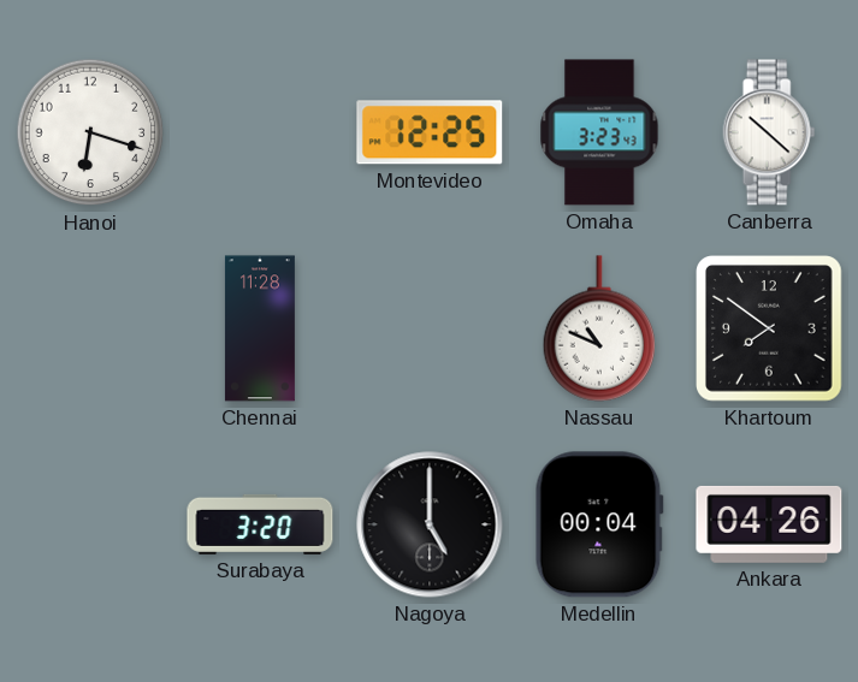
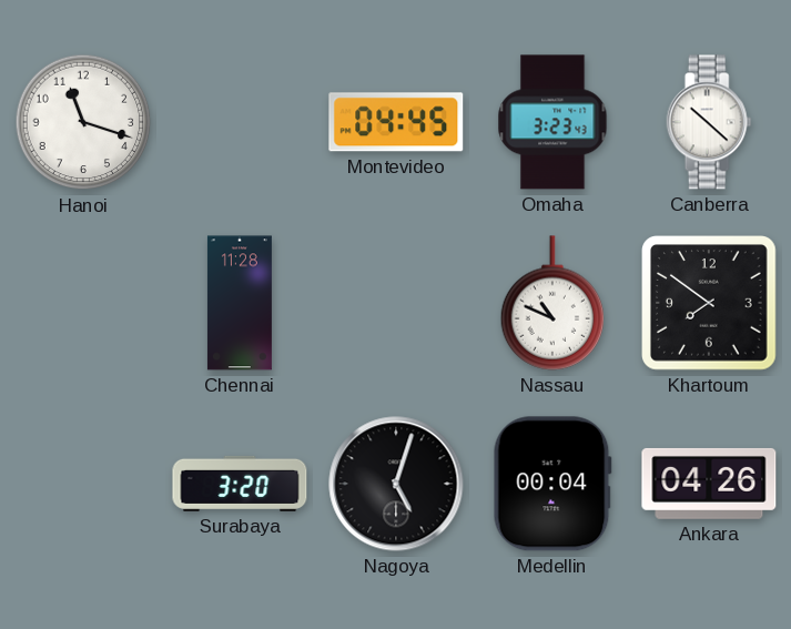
Hanoi: 6:18 -> 11:18
Montevideo: 12:25 -> 04:45
Nagoya: 5:00 -> 5:03
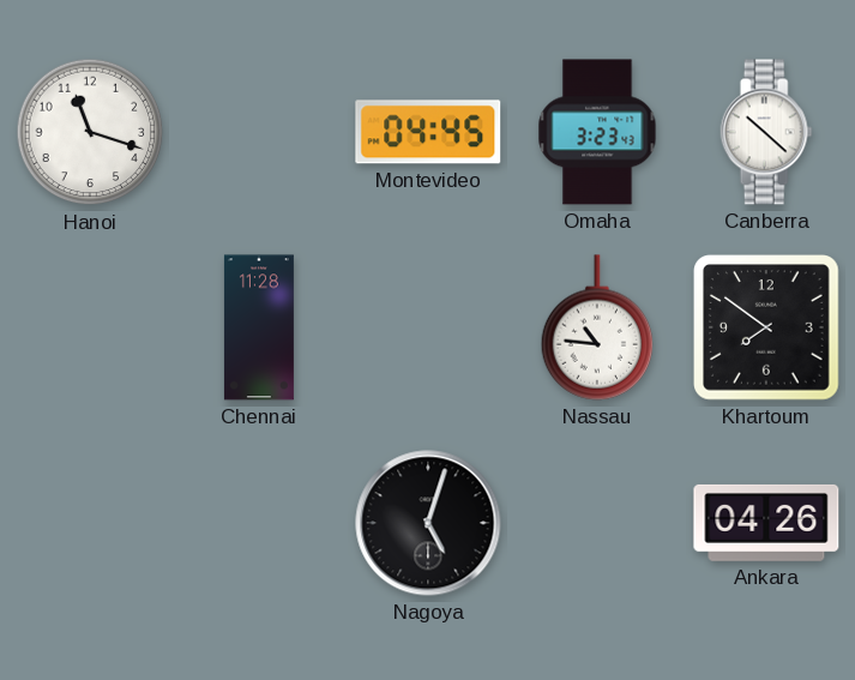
Nassau: 10:49 -> 10:46
Surabaya: 3:20 -> none
Medellin: 00:04 -> none
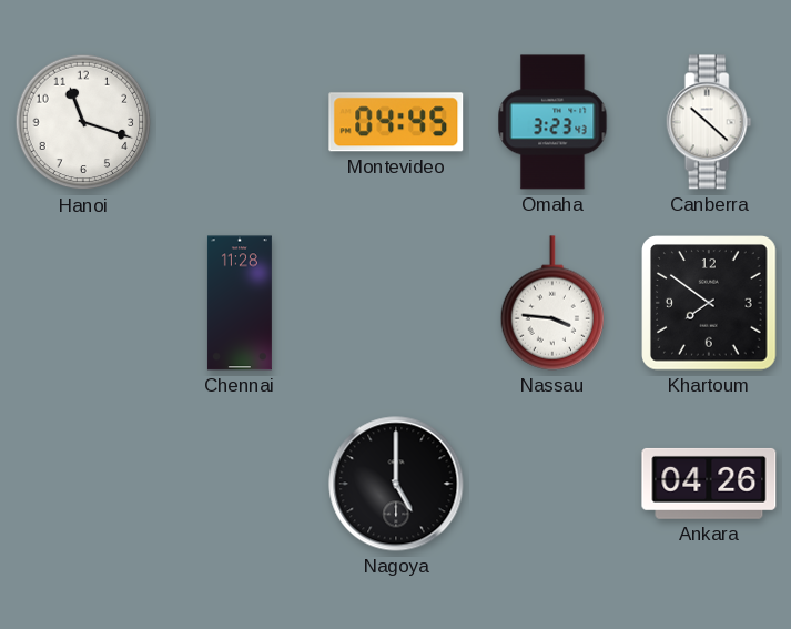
Nassau: 10:46 -> 3:46
Nagoya: 5:03 -> 5:00
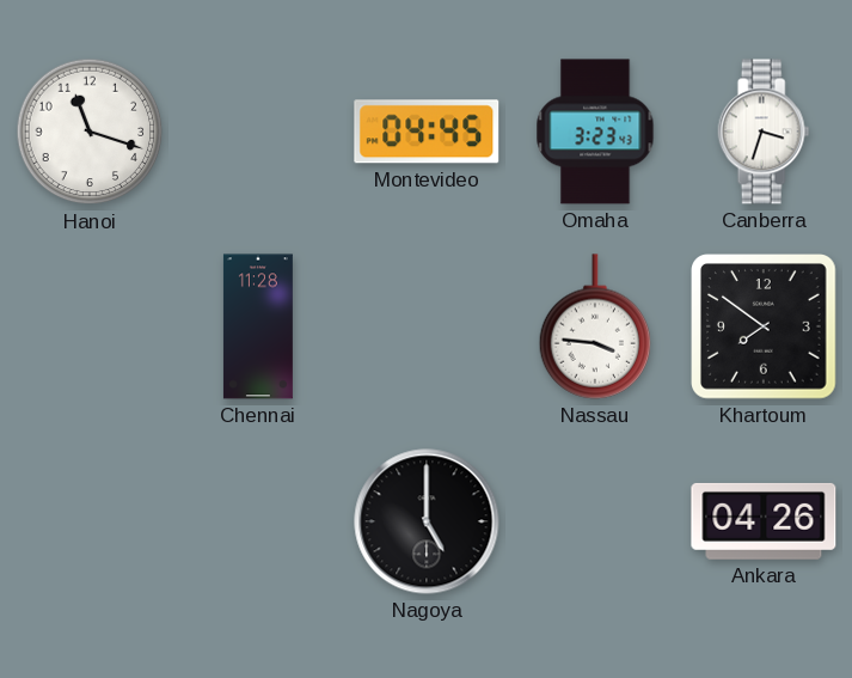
Canberra: 10:22 -> 3:33
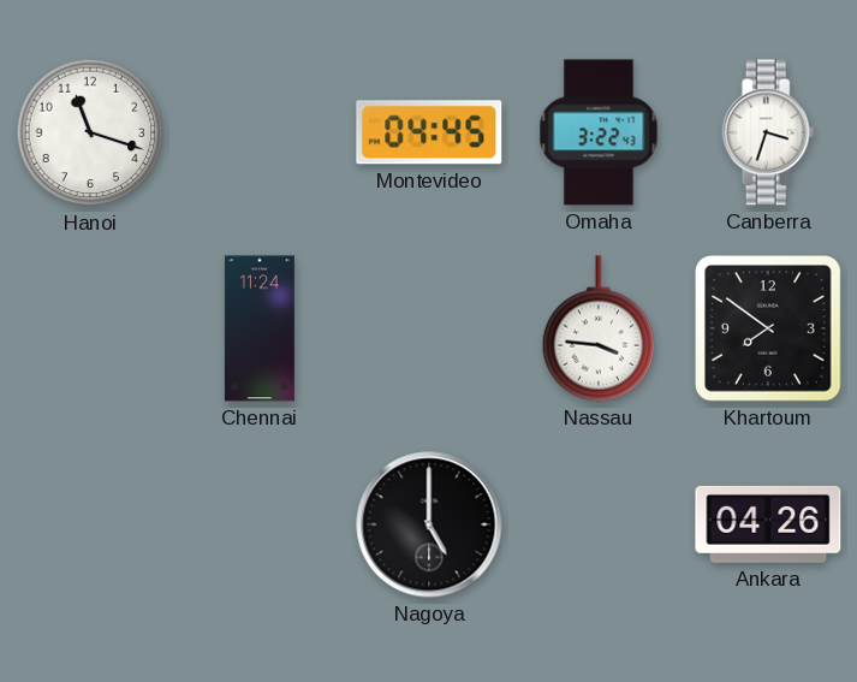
Omaha: 3:23 -> 3:22
Chennai: 11:28 -> 11:24
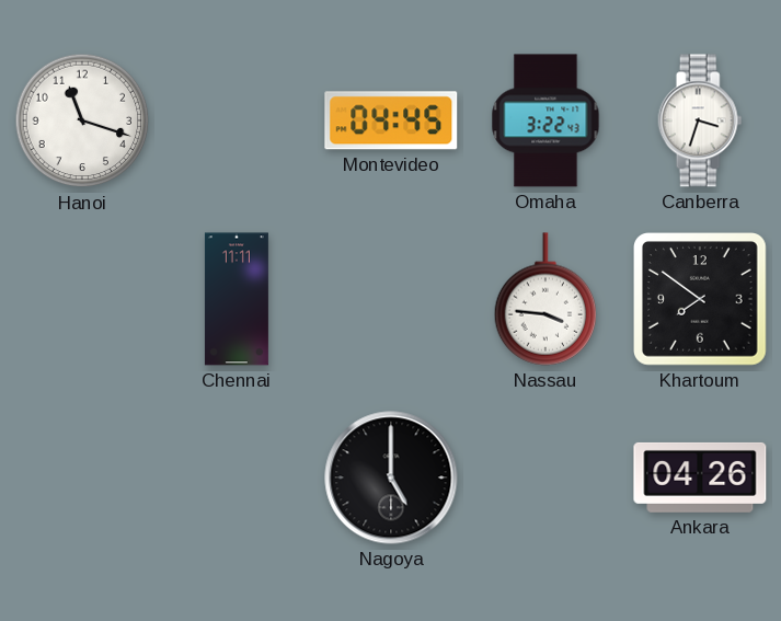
Chennai: 11:24 -> 11:11
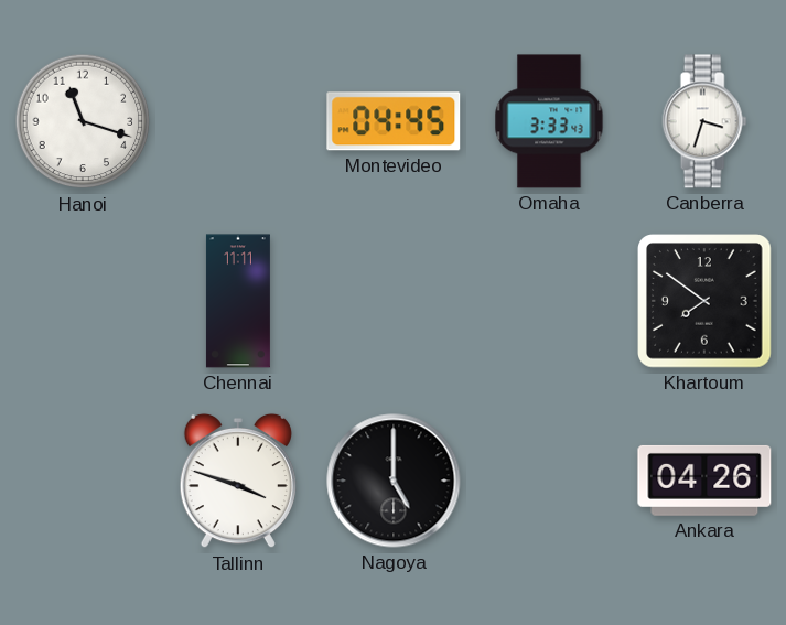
Omaha: 3:22 -> 3:33
Nassau: 3:46 -> none
Tallinn: none -> 3:48
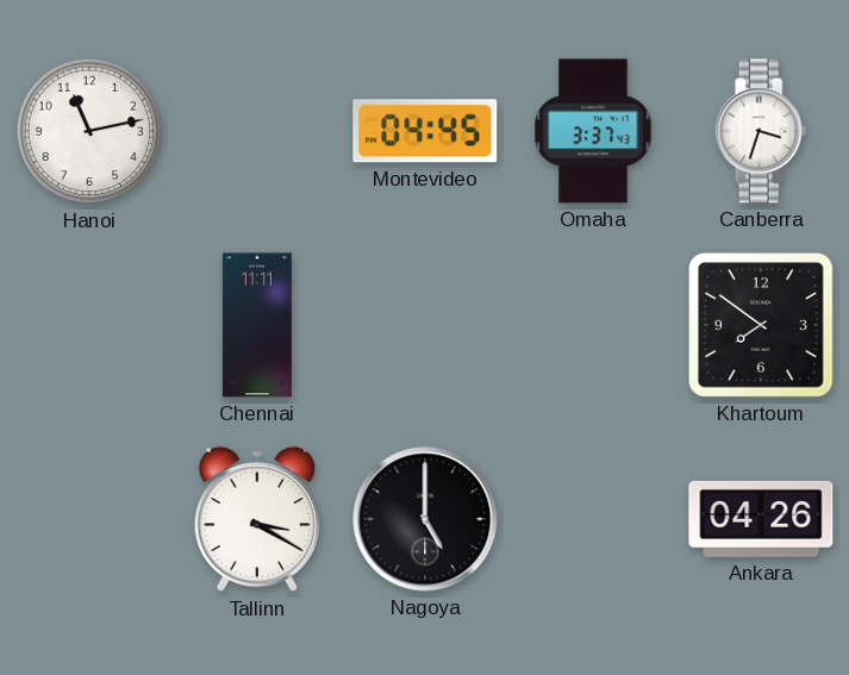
Hanoi: 11:18 -> 11:13
Omaha: 3:33 -> 3:37
Tallinn: 3:48 -> 3:20
